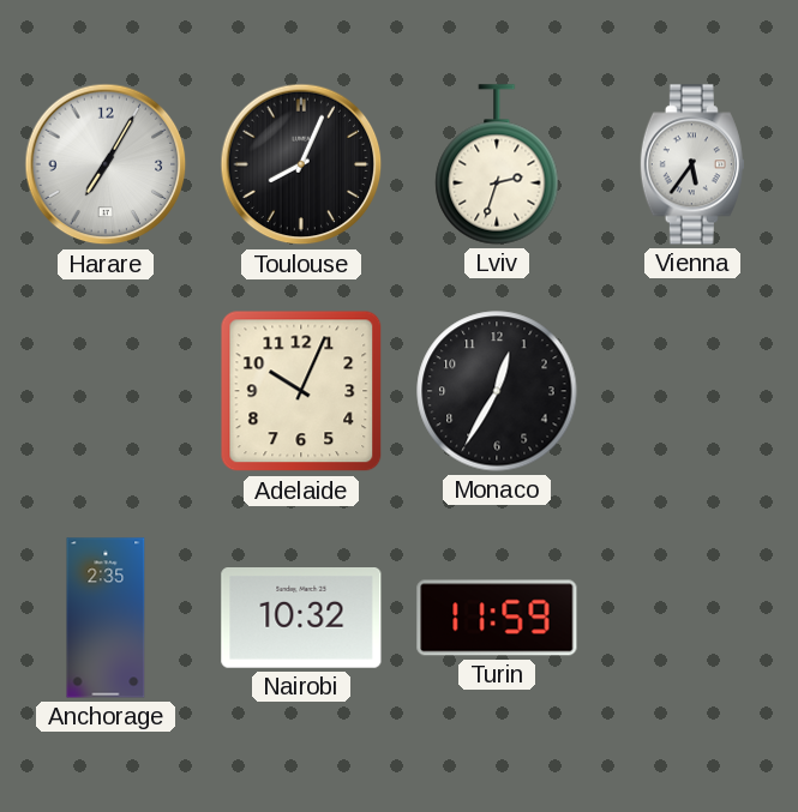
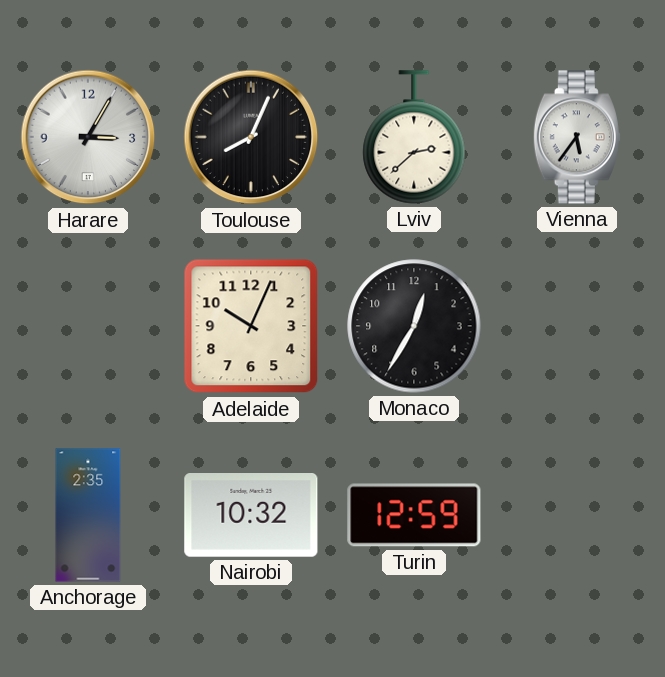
Harare: 7:05 -> 3:05
Lviv: 2:33 -> 2:38
Turin: 11:59 -> 12:59
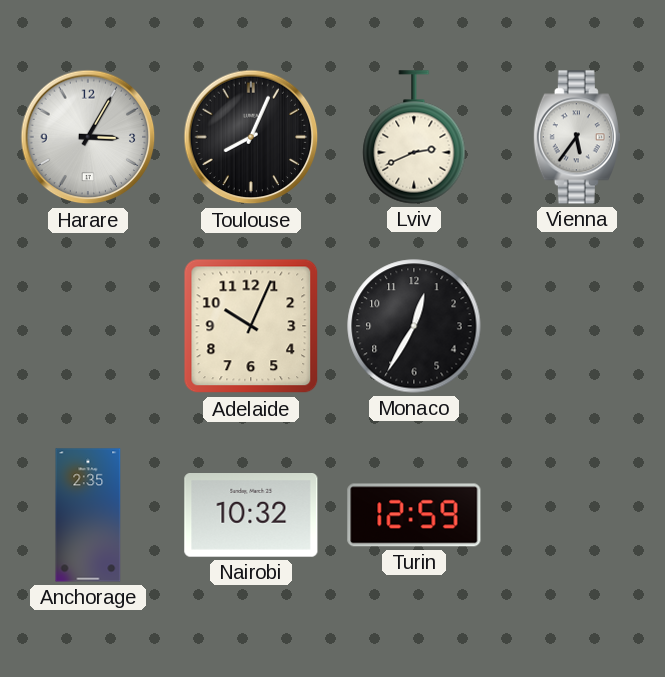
Lviv: 2:38 -> 2:41
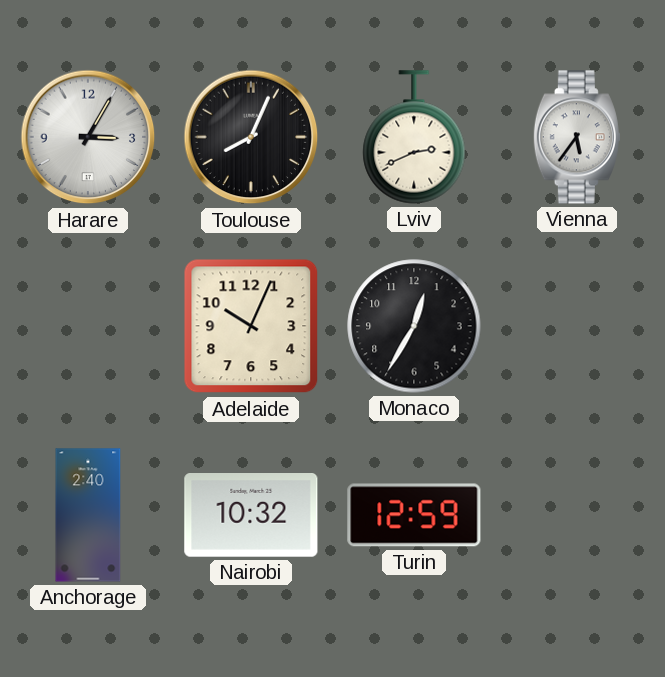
Anchorage: 2:35 -> 2:40
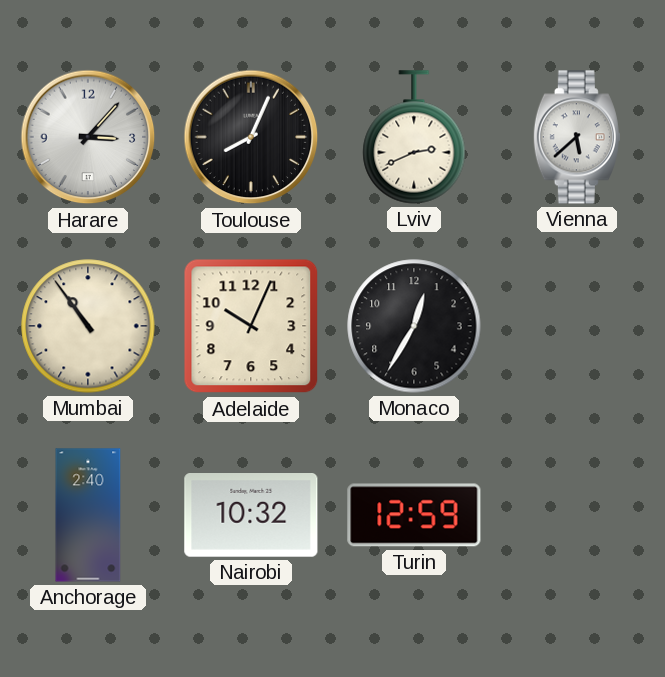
Harare: 3:05 -> 3:07
Vienna: 5:36 -> 5:38
Mumbai: none -> 10:54
